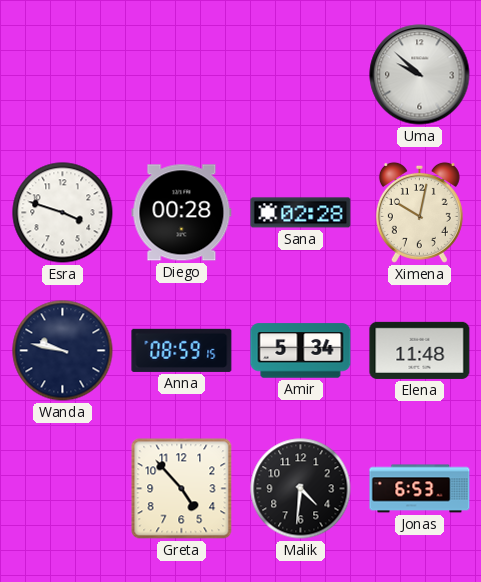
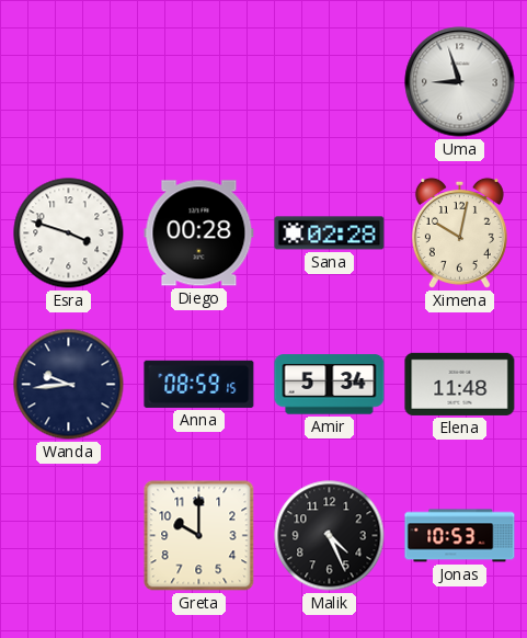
Uma: 9:52 -> 8:57
Wanda: 9:47 -> 9:44
Greta: 4:53 -> 10:00
Malik: 4:31 -> 4:26
Jonas: 6:53 -> 10:53
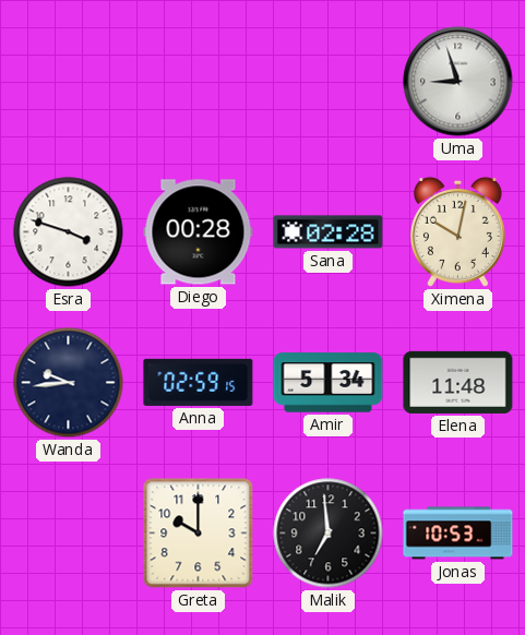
Anna: 08:59 -> 02:59
Malik: 4:26 -> 6:59
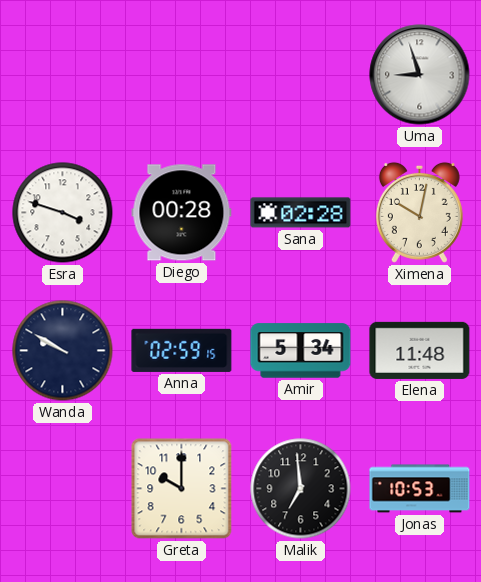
Wanda: 9:44 -> 9:50
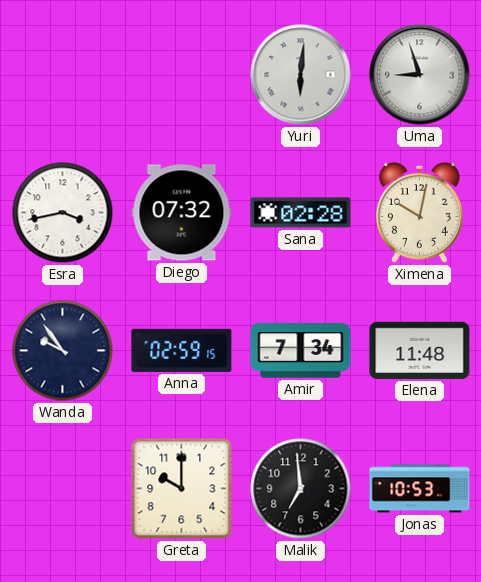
Yuri: none -> 6:01
Esra: 3:48 -> 3:43
Diego: 00:28 -> 07:32
Wanda: 9:50 -> 9:54
Amir: 5:34 -> 7:34
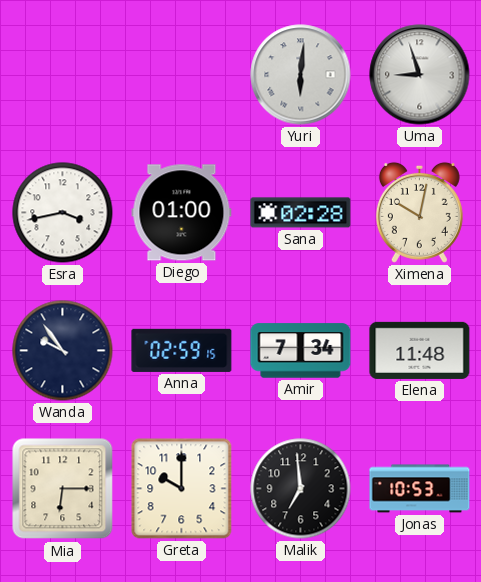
Diego: 07:32 -> 01:00
Mia: none -> 6:15
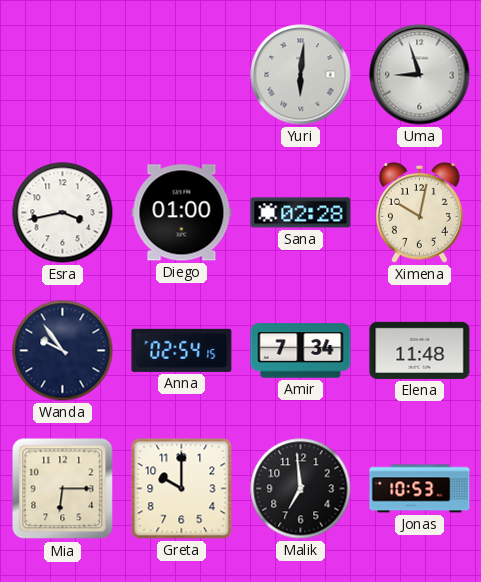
Anna: 02:59 -> 02:54
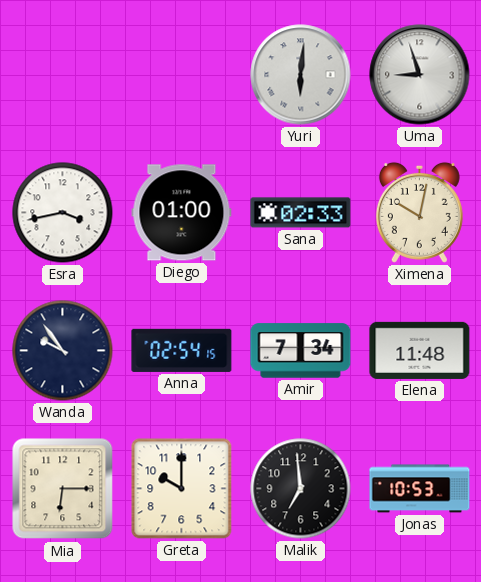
Sana: 02:28 -> 02:33
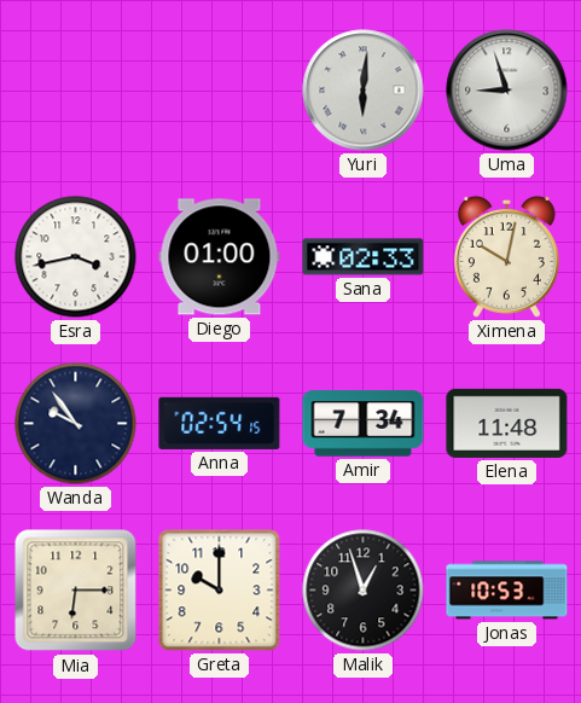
Malik: 6:59 -> 12:57
